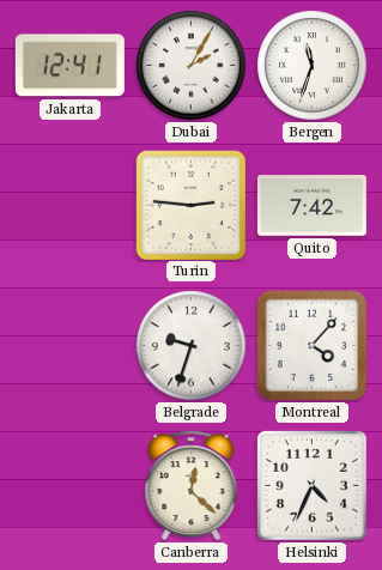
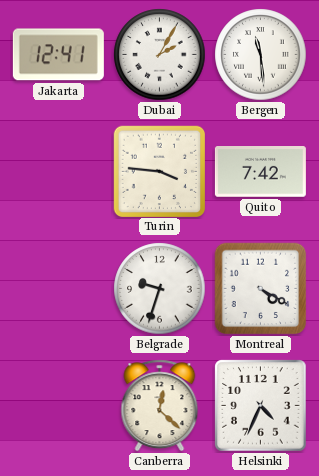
Bergen: 11:33 -> 11:29
Turin: 2:46 -> 3:46
Montreal: 4:07 -> 4:20
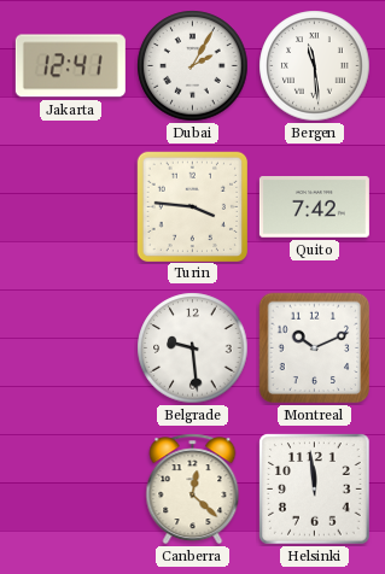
Belgrade: 9:33 -> 9:29
Montreal: 4:20 -> 10:11
Helsinki: 4:34 -> 11:59
